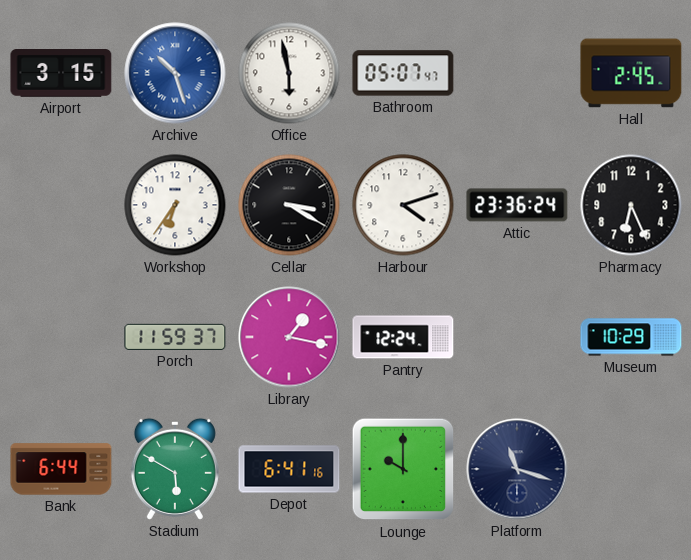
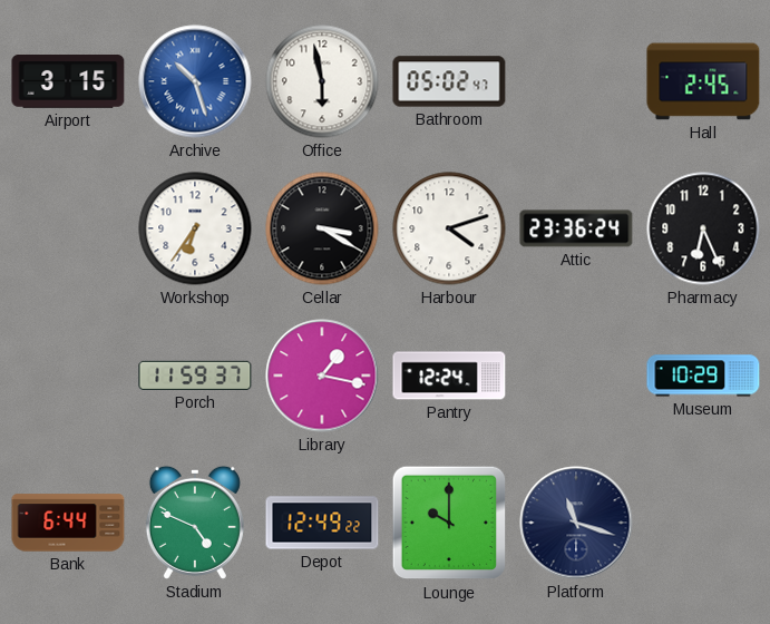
Bathroom: 05:07 -> 05:02
Stadium: 5:50 -> 4:49
Depot: 6:41 -> 12:49
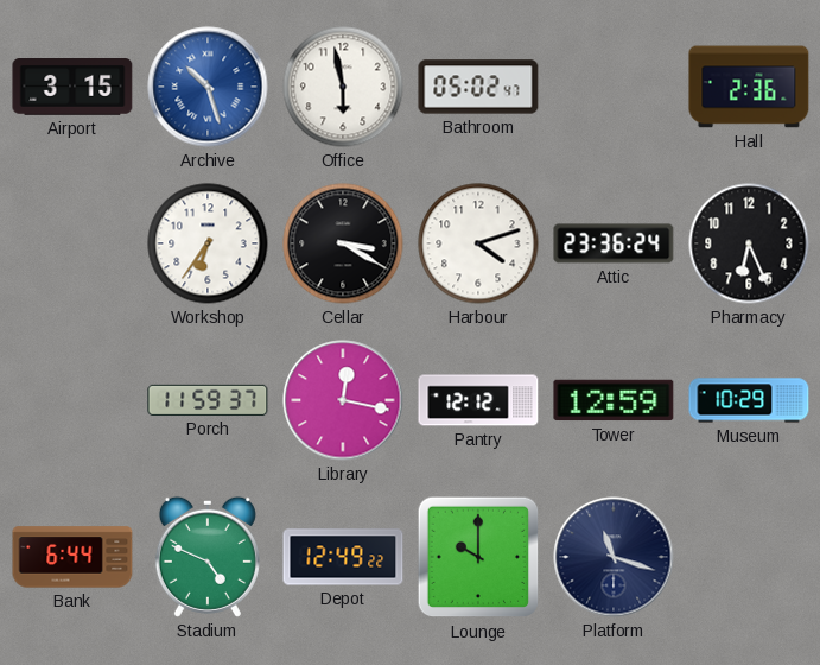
Hall: 2:45 -> 2:36
Library: 1:17 -> 12:17
Pantry: 12:24 -> 12:12
Tower: none -> 12:59
